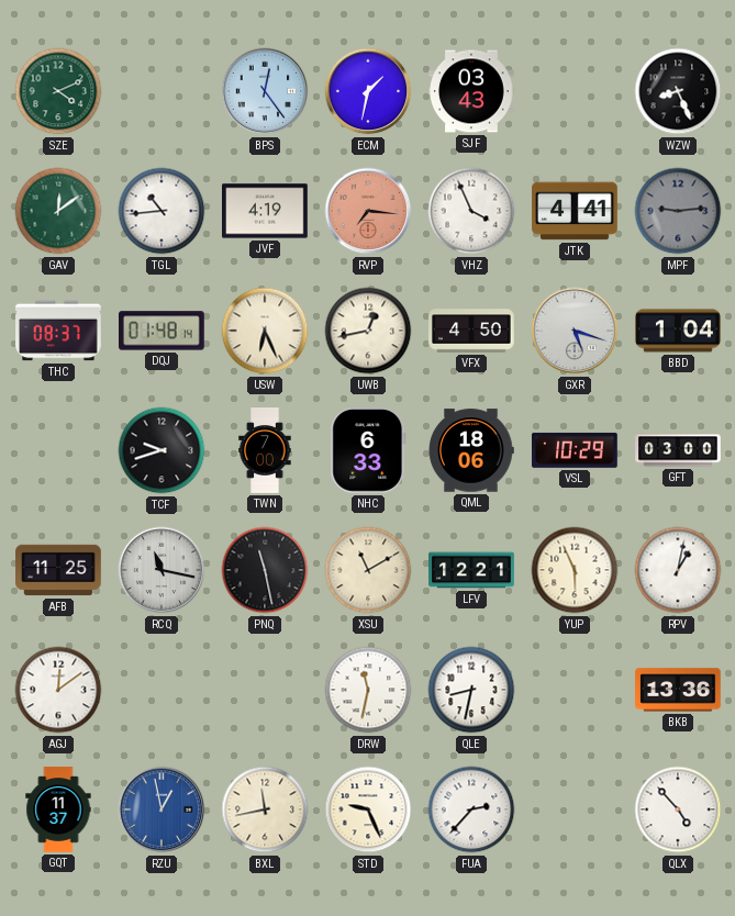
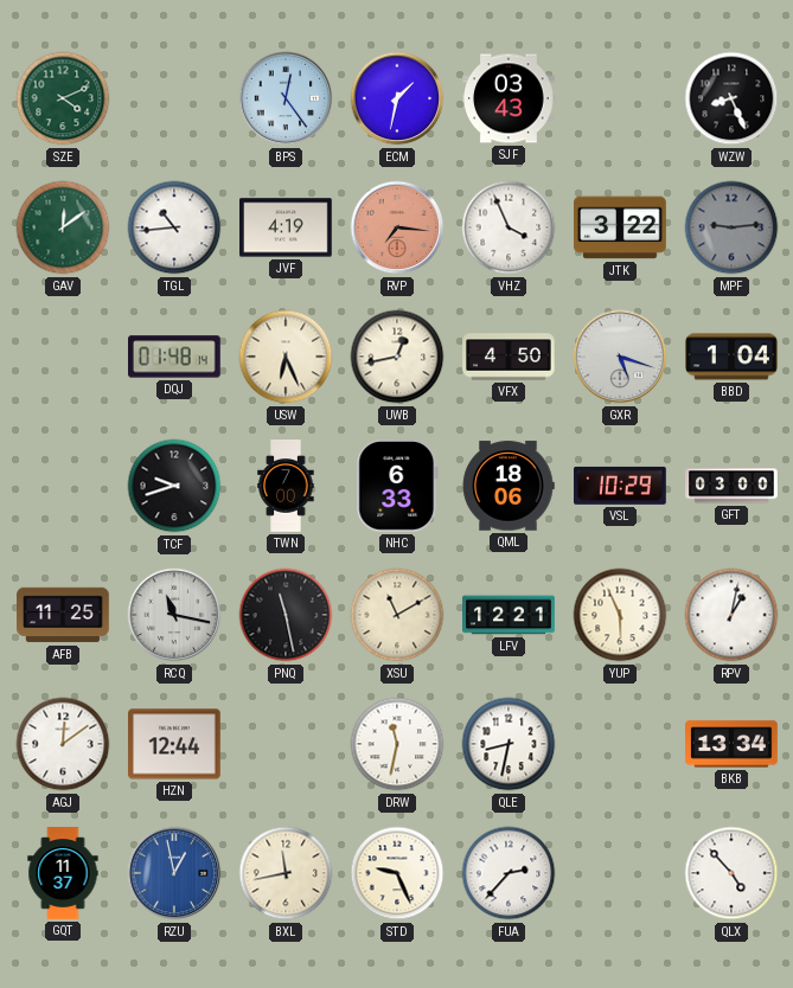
JTK: 4:41 -> 3:22
THC: 08:37 -> none
HZN: none -> 12:44
BKB: 13:36 -> 13:34
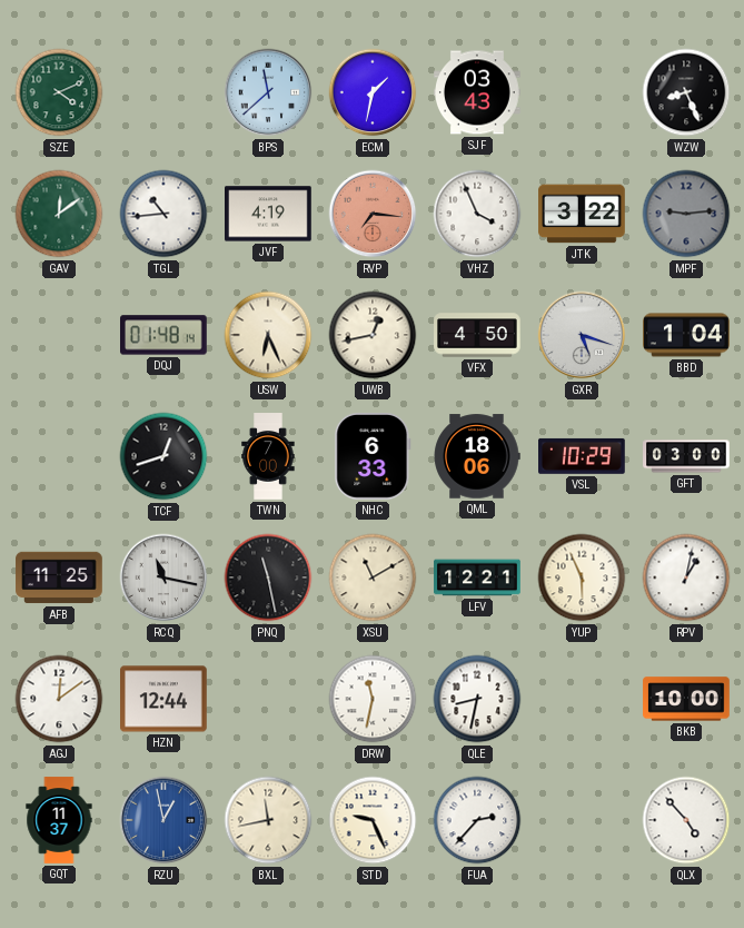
BPS: 12:24 -> 11:38
TCF: 9:42 -> 12:42
BKB: 13:34 -> 10:00
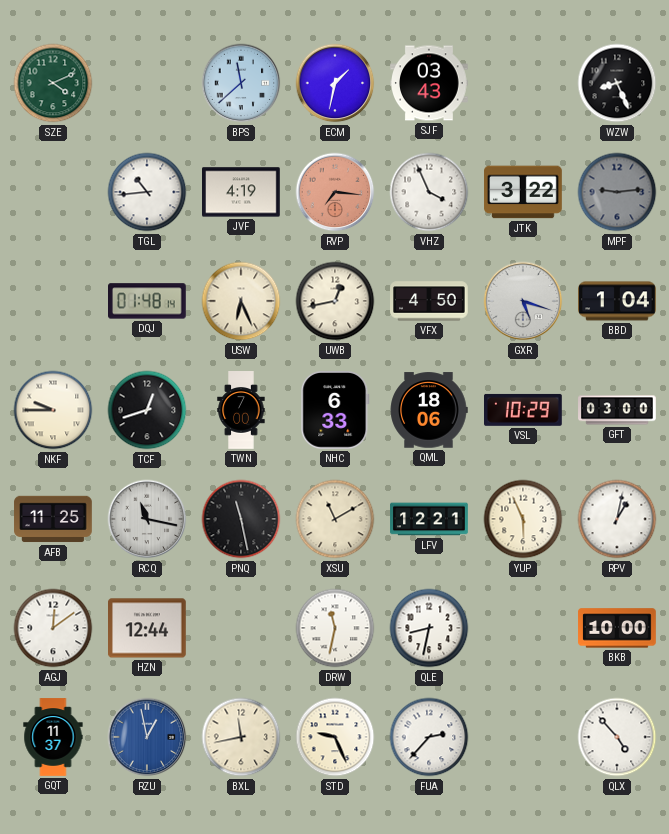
GAV: 12:09 -> none
NKF: none -> 9:45
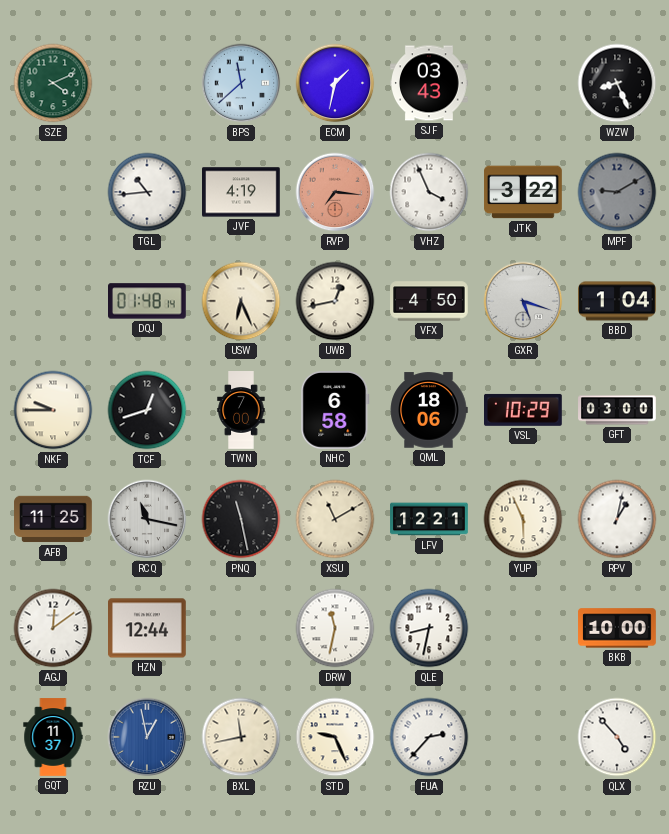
MPF: 9:14 -> 9:10
NHC: 6:33 -> 6:58
